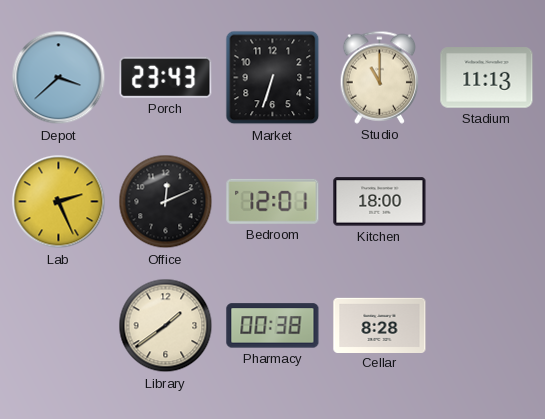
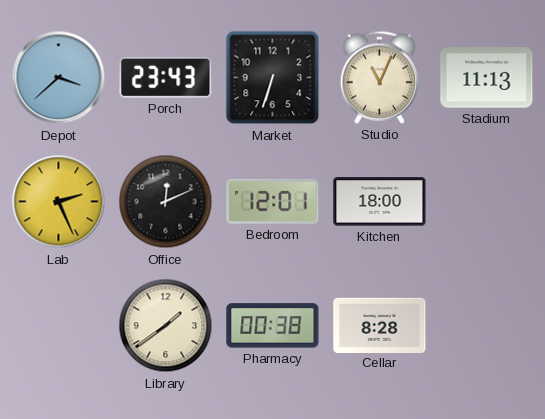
Studio: 11:00 -> 11:04
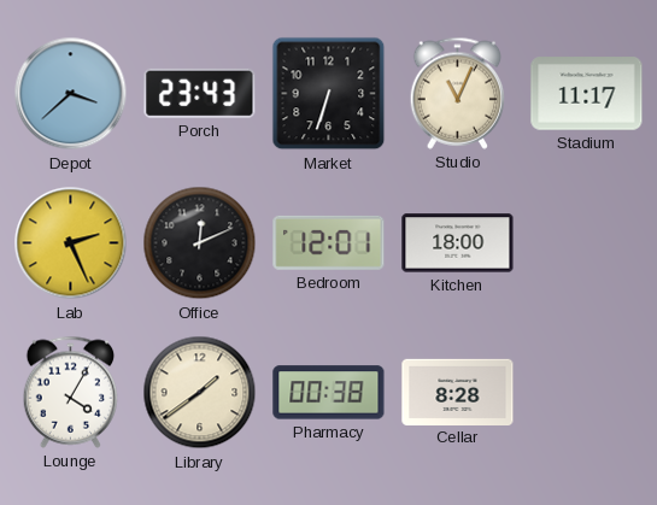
Stadium: 11:13 -> 11:17
Lounge: none -> 4:05
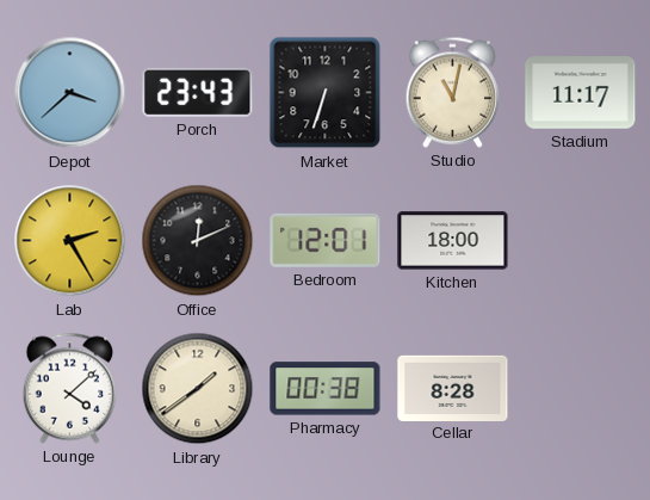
Studio: 11:04 -> 11:02
Lab: 2:26 -> 2:25
Lounge: 4:05 -> 4:08
